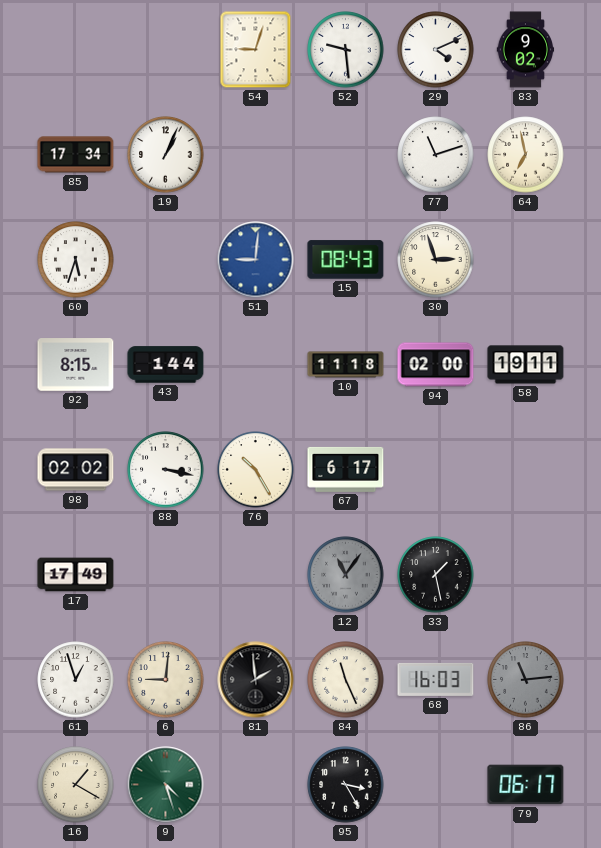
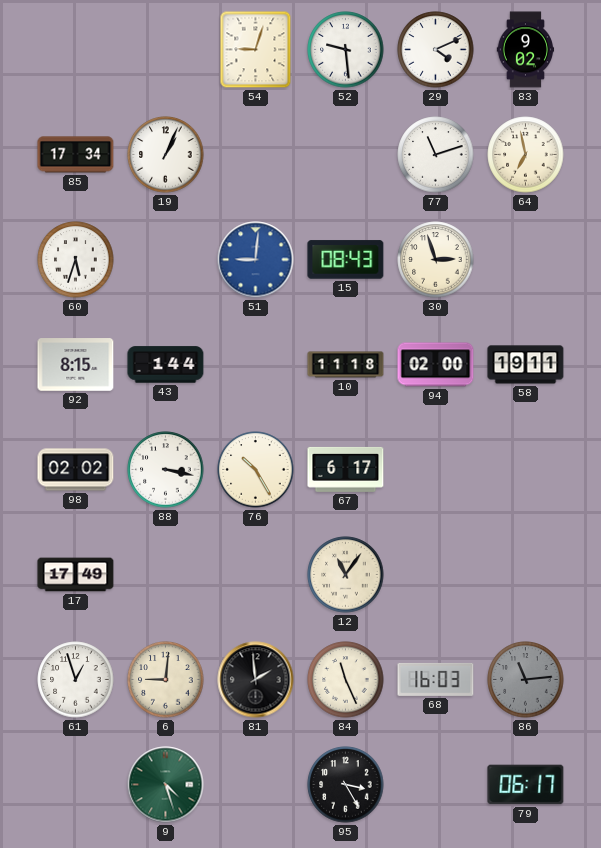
12 dial: grey -> cream
33: 1:28 -> none
16: 1:20 -> none
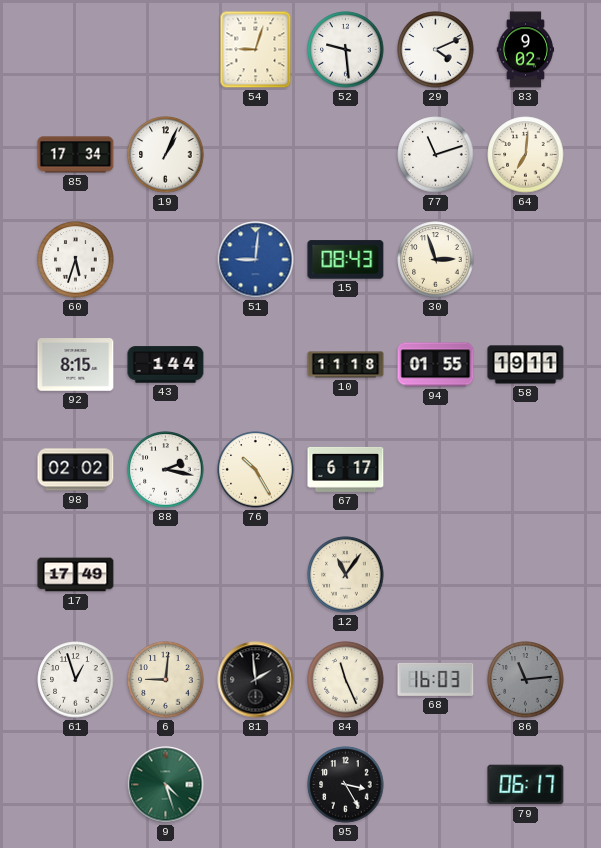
64: 6:58 -> 7:01
94: 02:00 -> 01:55
88: 3:17 -> 2:17
